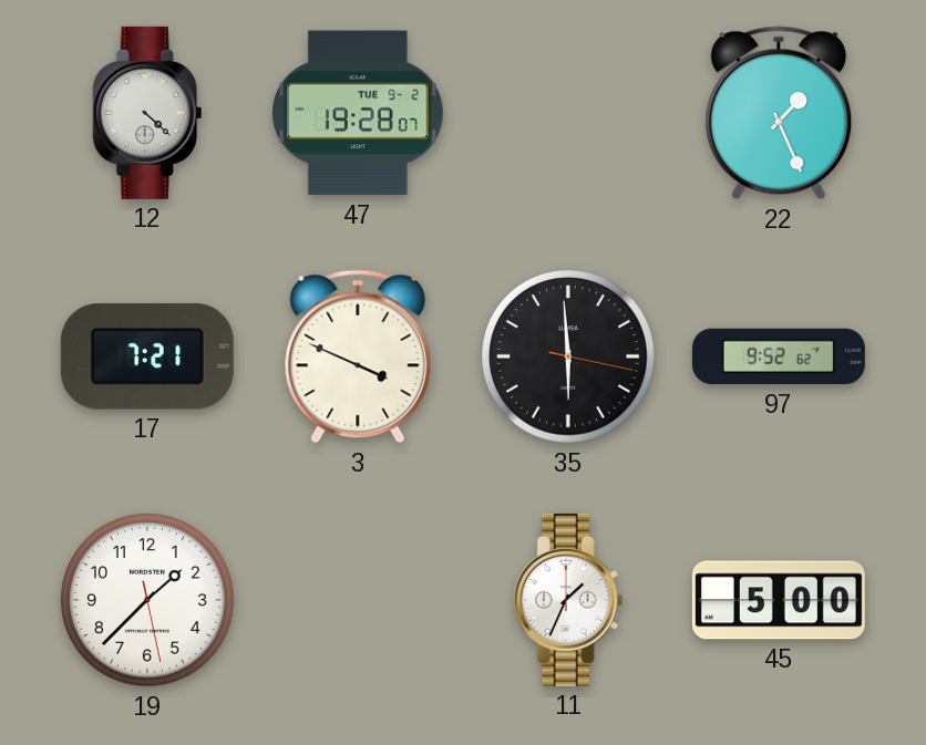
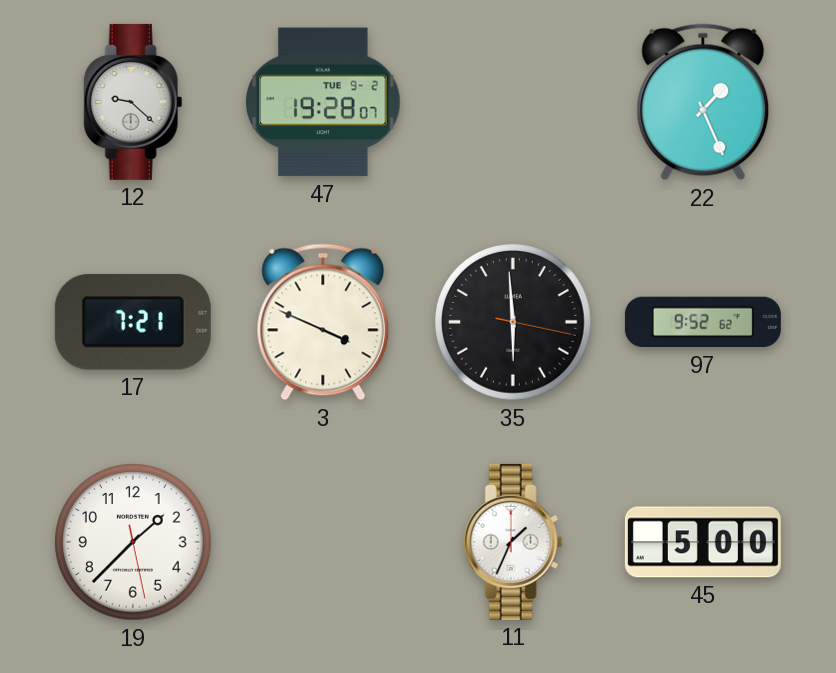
12: 4:22 -> 9:22
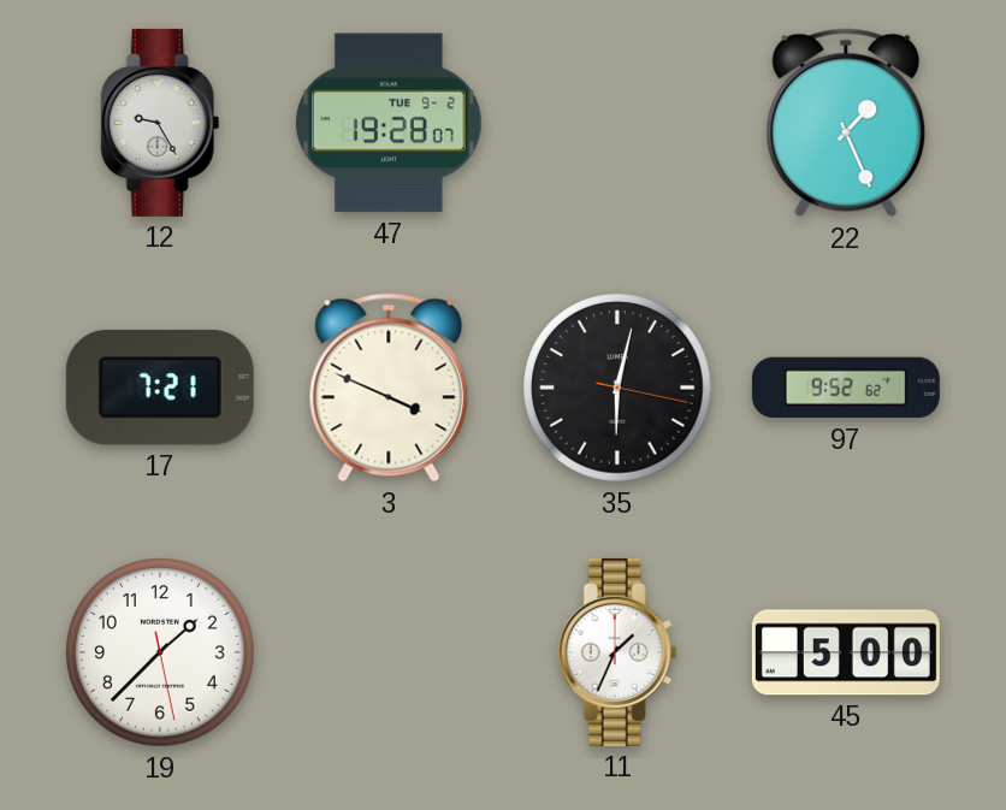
12: 9:22 -> 9:25
35: 5:59 -> 6:02
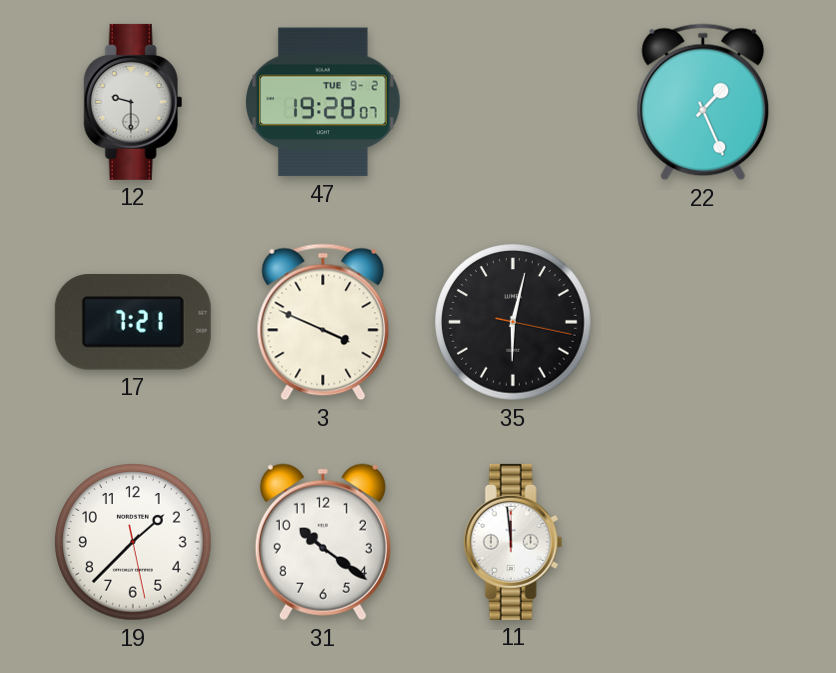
12: 9:25 -> 9:30
97: 9:52 -> none
31: none -> 10:21
11: 1:34 -> 11:59
45: 5:00 -> none
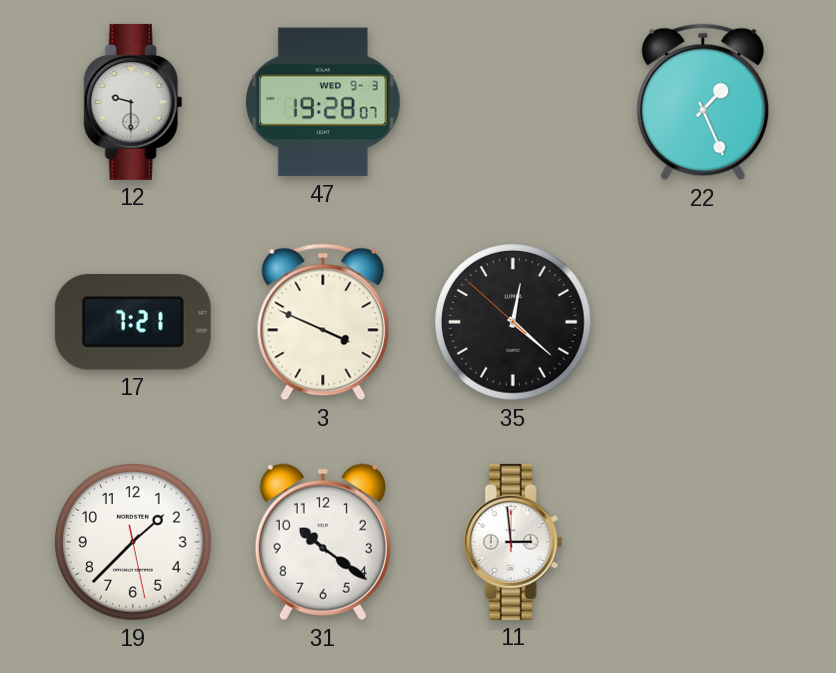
47 date: TUE 9-2 -> WED 9-3
35: 6:02 -> 12:21
11: 11:59 -> 2:59
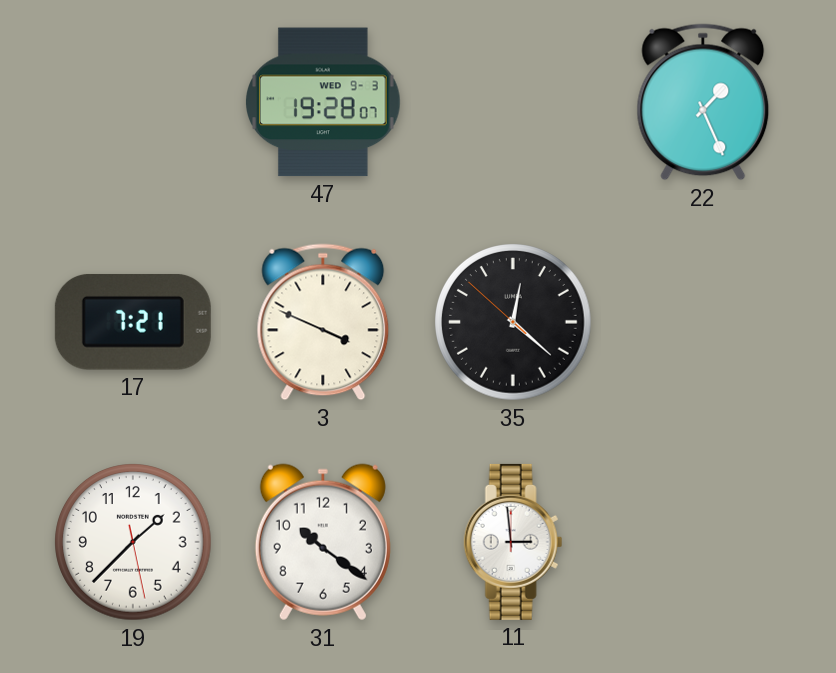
12: 9:30 -> none
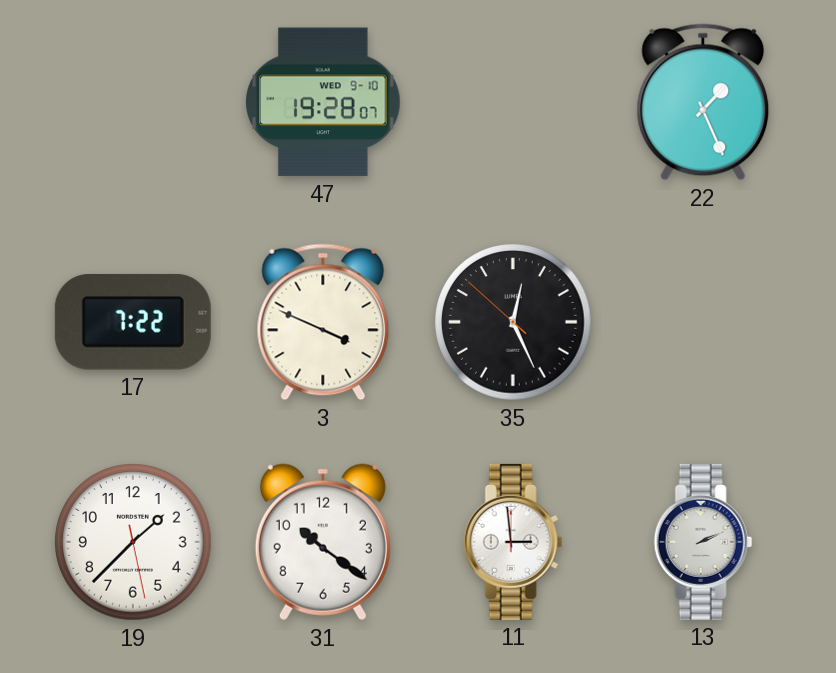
47 date: WED 9-3 -> WED 9-10
17: 7:21 -> 7:22
35: 12:21 -> 12:25
13: none -> 2:11
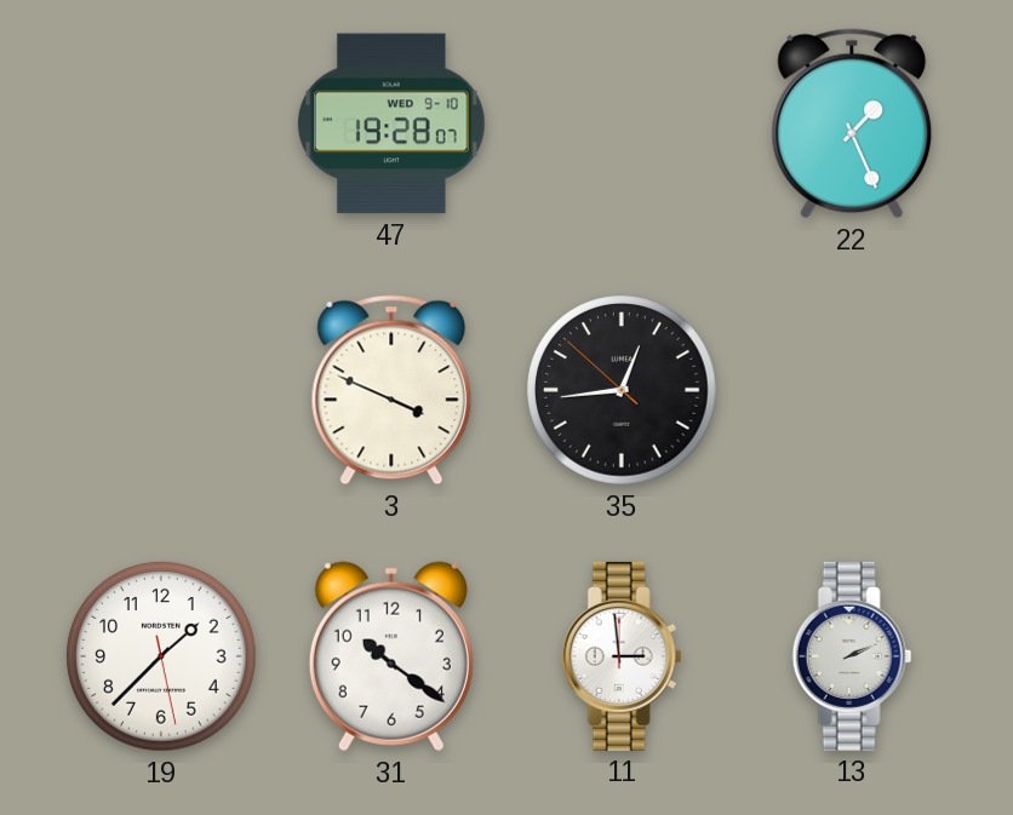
17: 7:22 -> none
35: 12:25 -> 12:43
